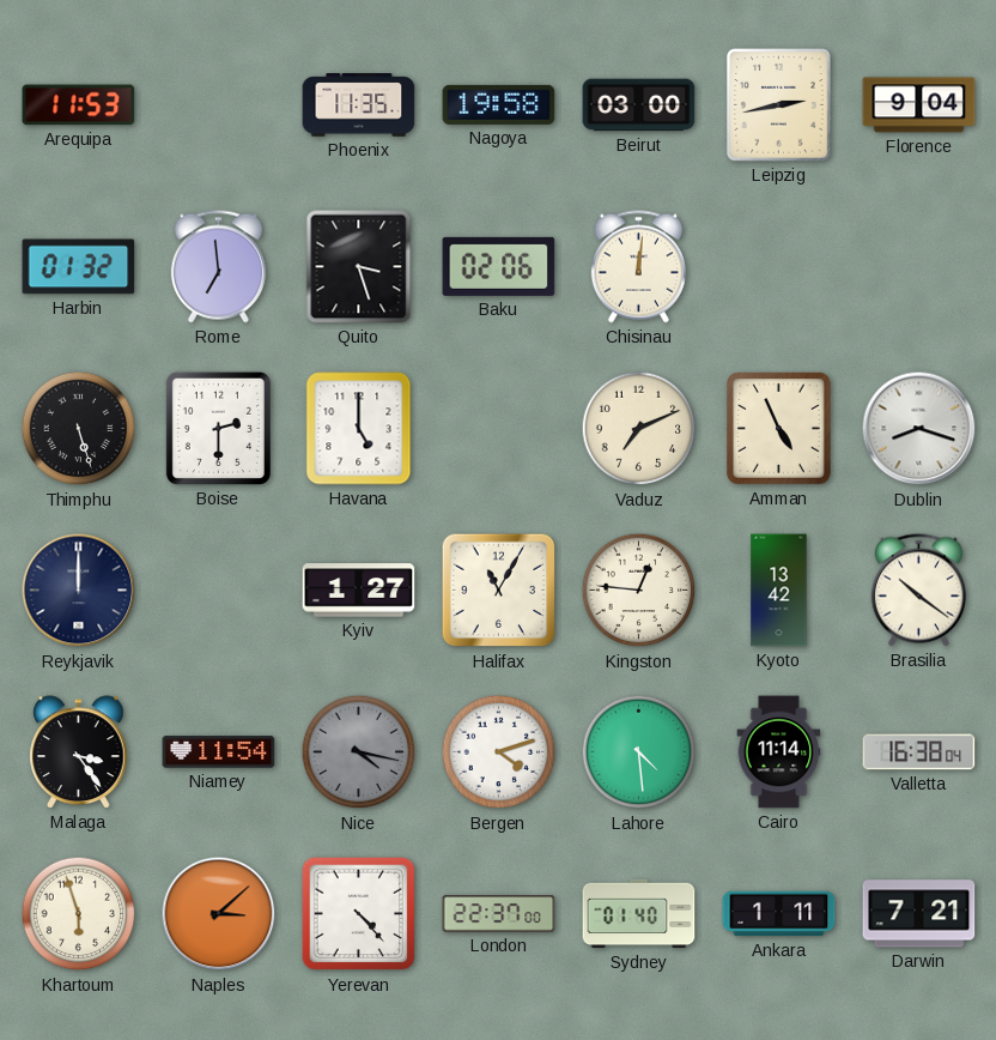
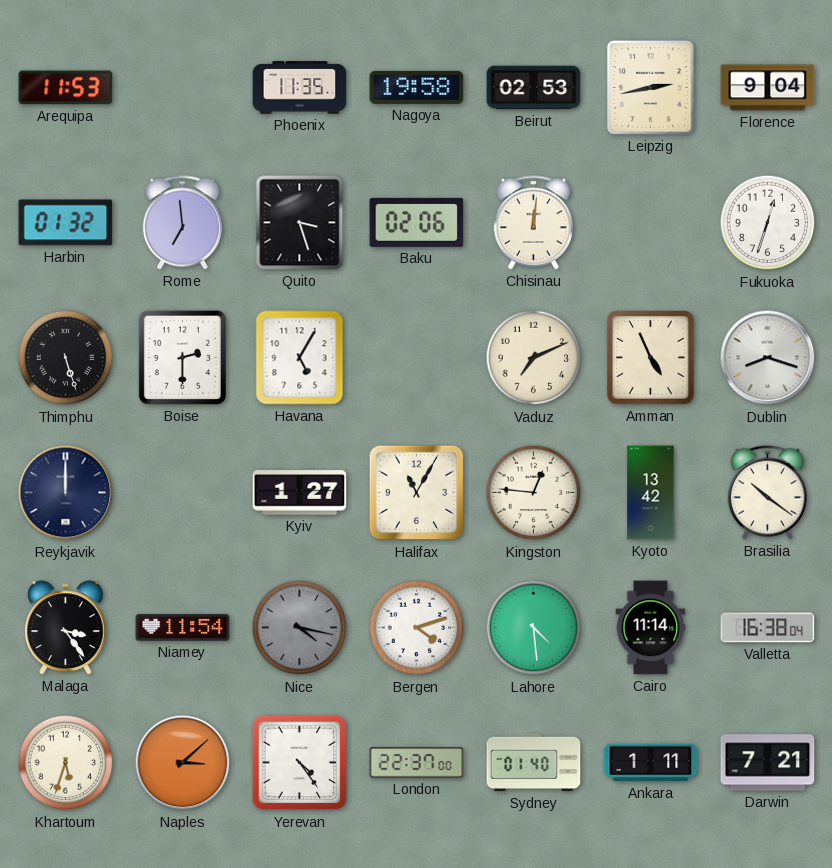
Beirut: 03:00 -> 02:53
Fukuoka: none -> 12:33
Havana: 5:00 -> 5:05
Khartoum: 5:57 -> 5:33
Yerevan: 4:23 -> 4:24
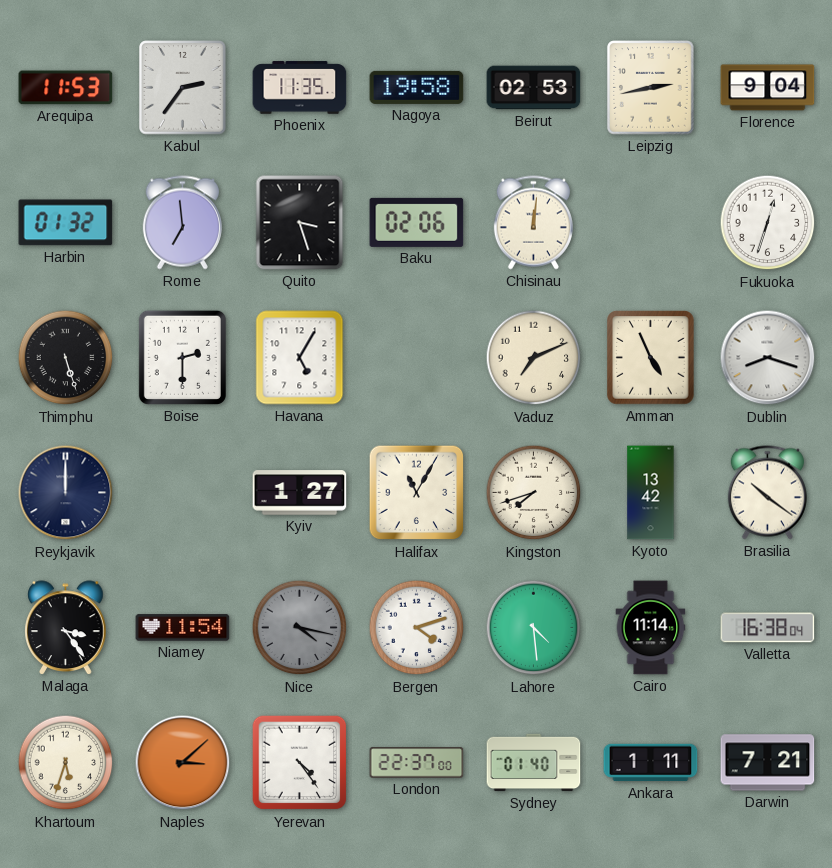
Kabul: none -> 2:36
Kingston: 12:46 -> 7:42
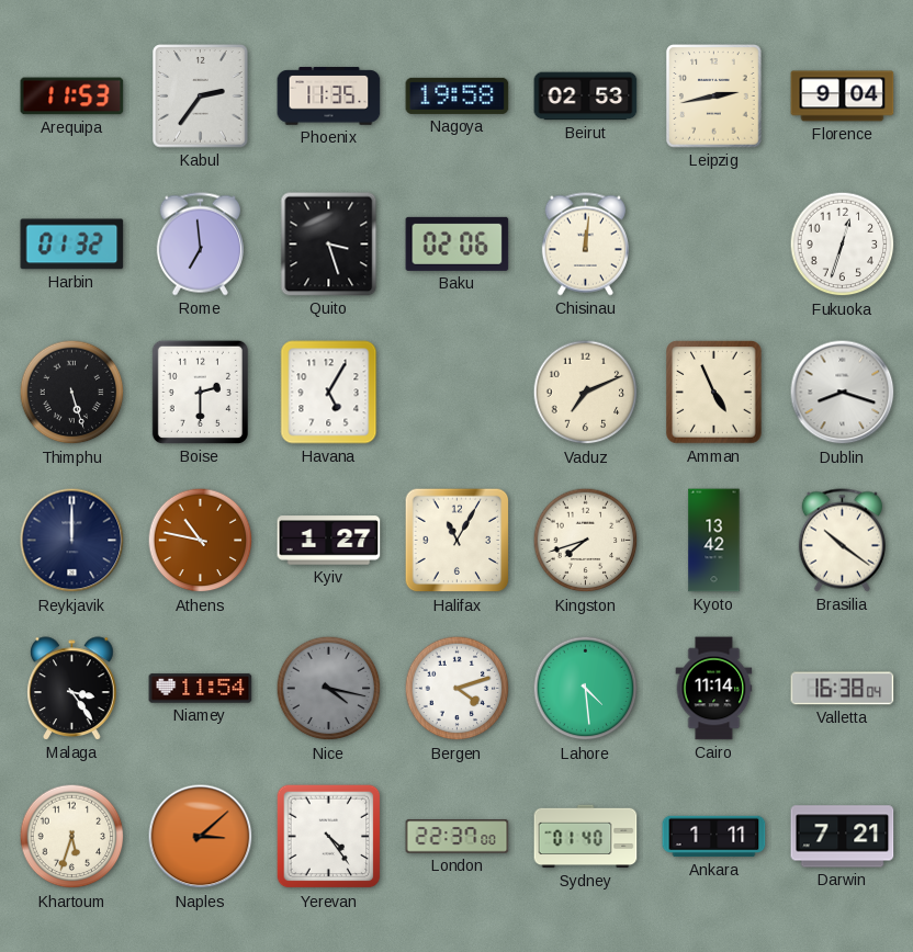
Athens: none -> 10:47
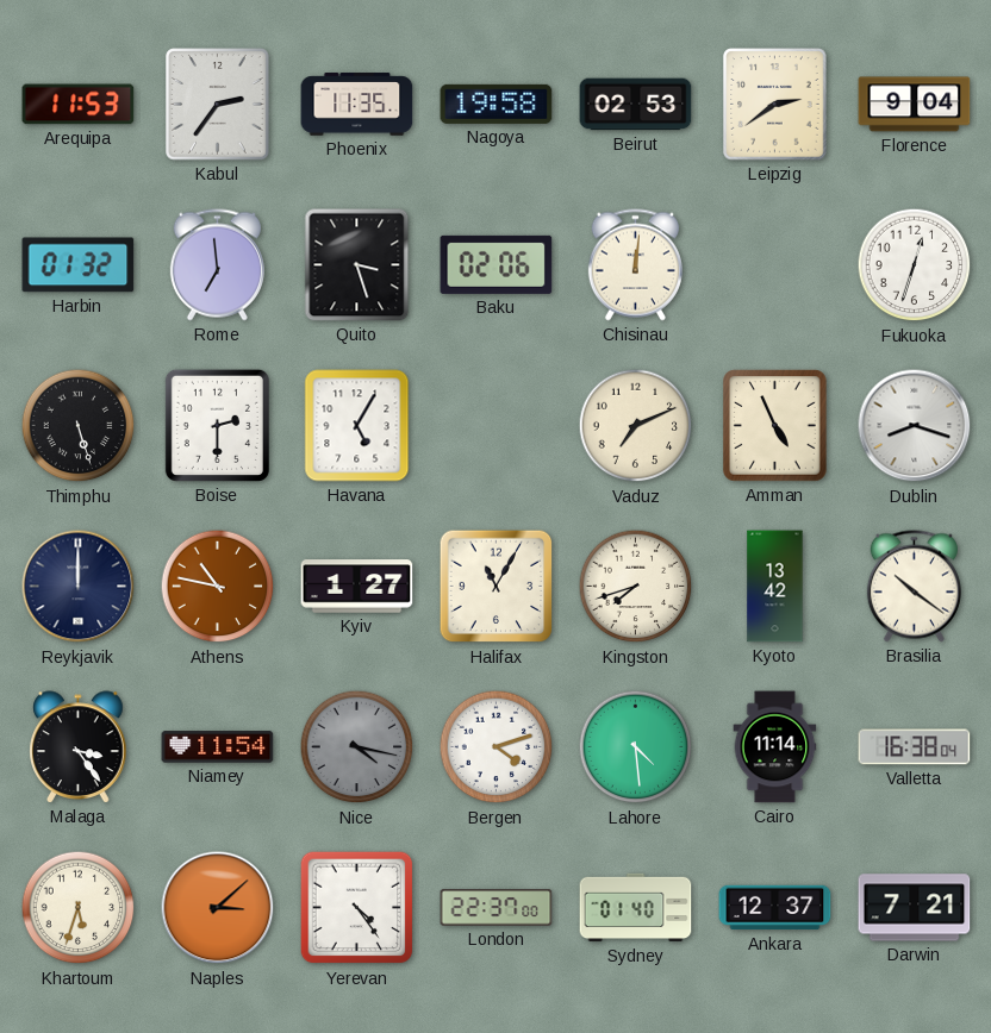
Leipzig: 2:43 -> 2:39
Ankara: 1:11 -> 12:37
